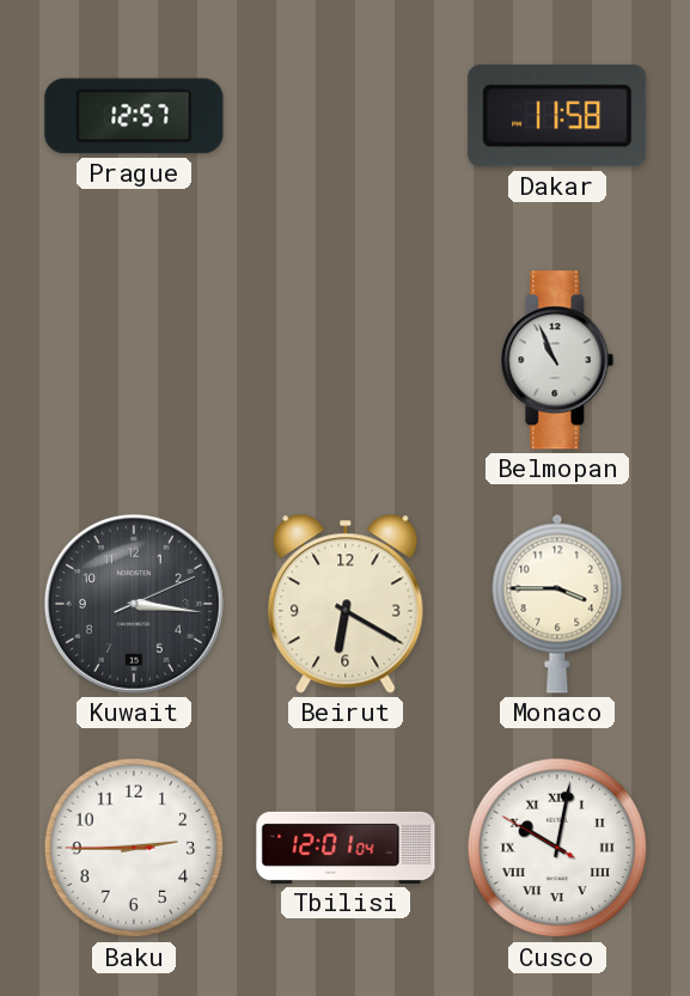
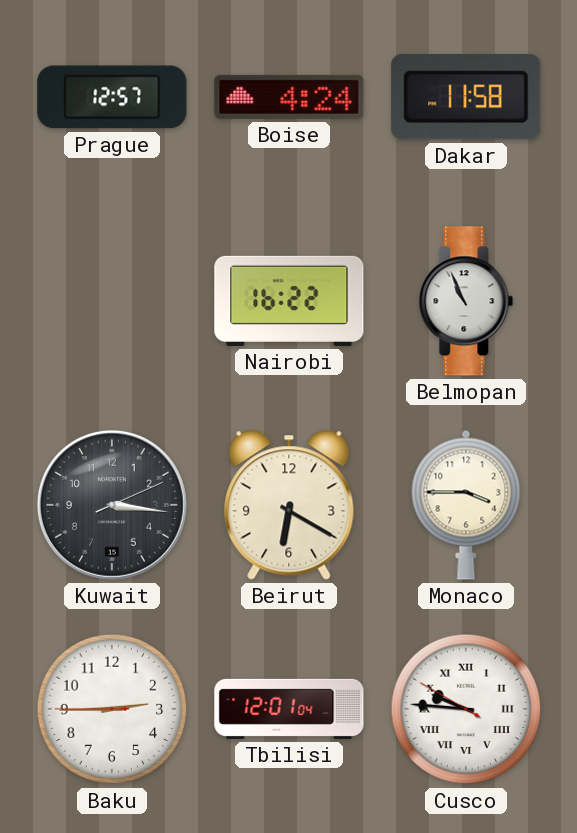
Boise: none -> 4:24
Nairobi: none -> 16:22
Cusco: 10:01 -> 9:45
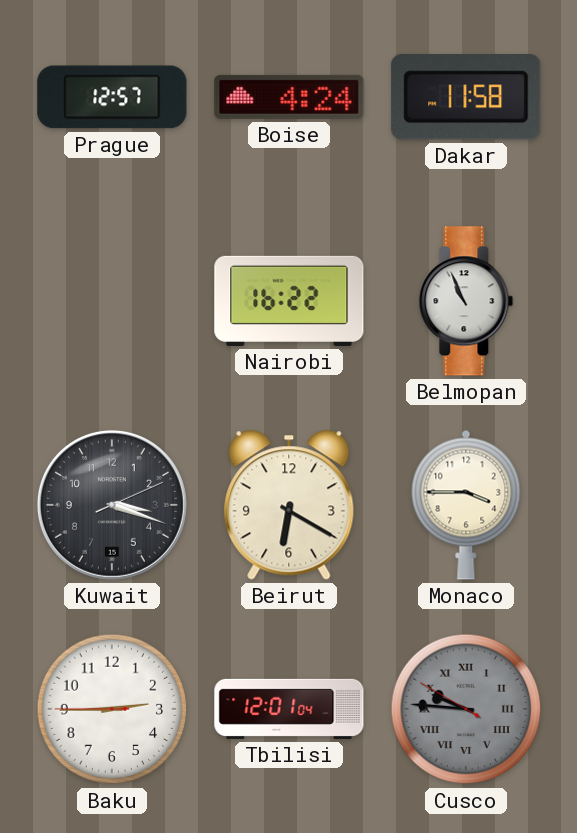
Kuwait: 3:16 -> 3:18
Cusco dial: white -> grey
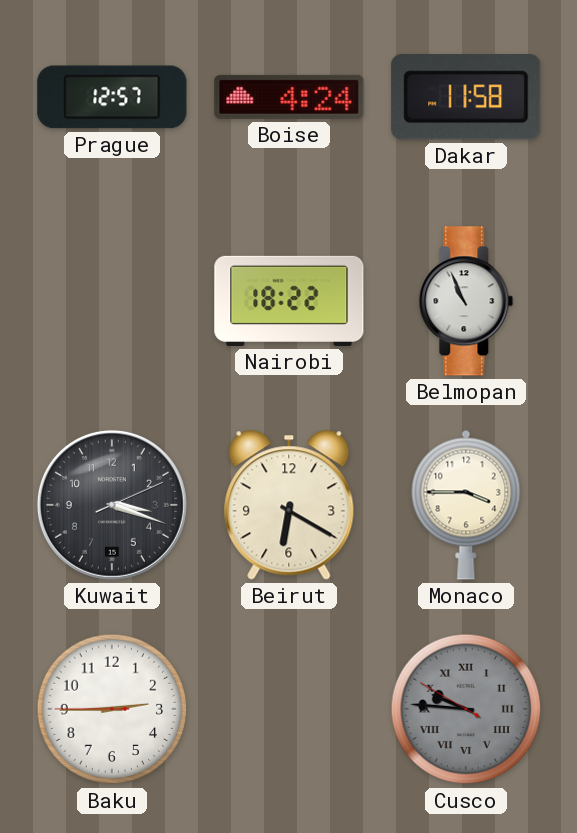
Nairobi: 16:22 -> 18:22
Tbilisi: 12:01 -> none
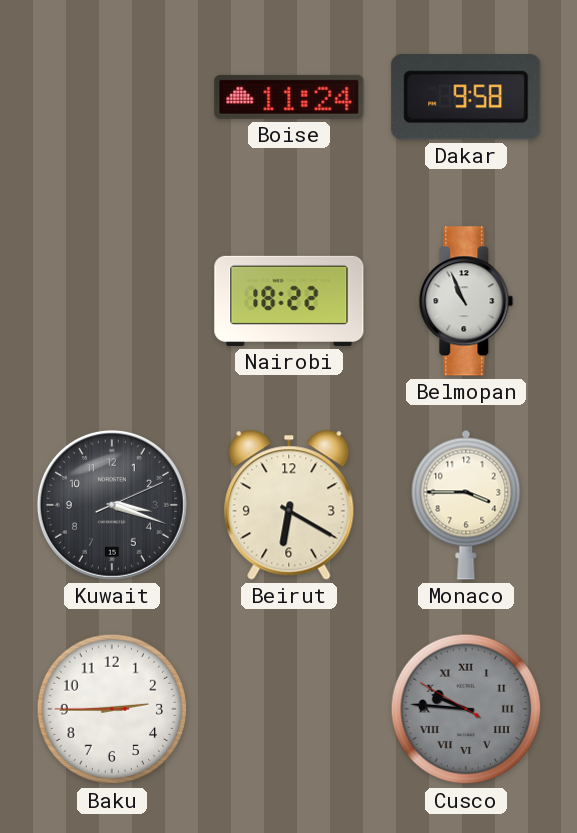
Prague: 12:57 -> none
Boise: 4:24 -> 11:24
Dakar: 11:58 -> 9:58
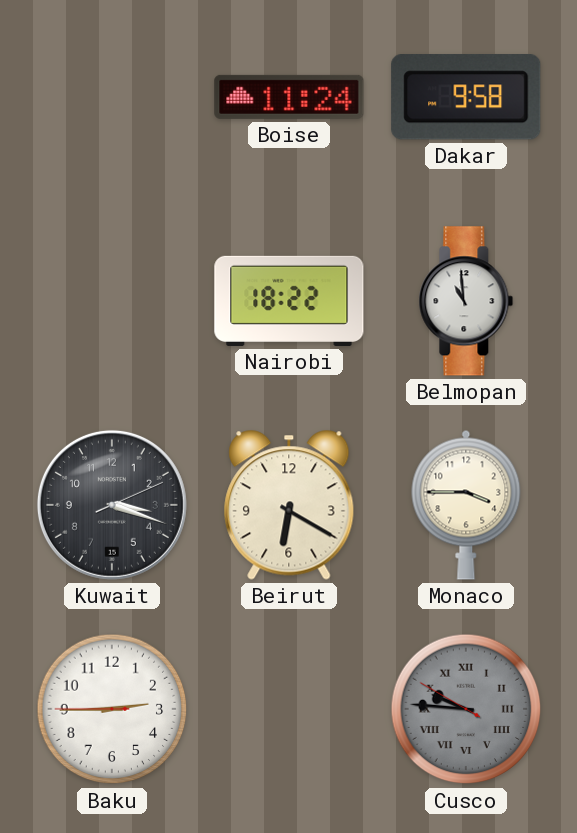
Belmopan: 10:56 -> 10:59
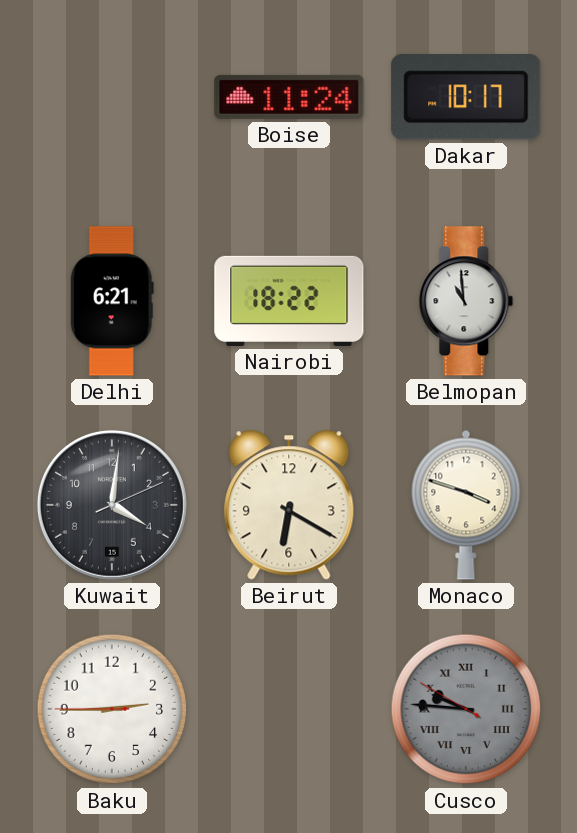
Dakar: 9:58 -> 10:17
Delhi: none -> 6:21
Kuwait: 3:18 -> 4:01
Monaco: 3:45 -> 3:48
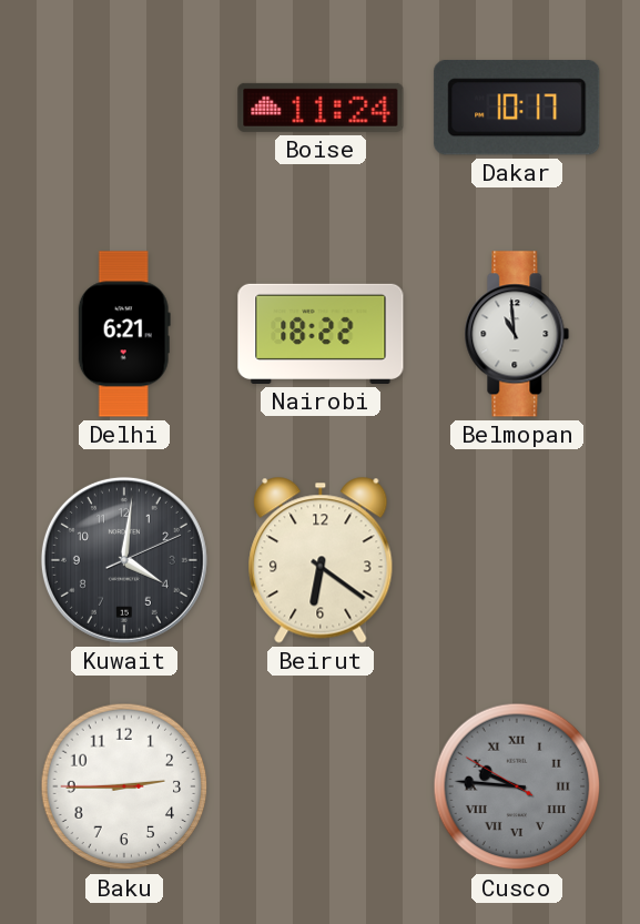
Beirut: 6:20 -> 6:21
Monaco: 3:48 -> none
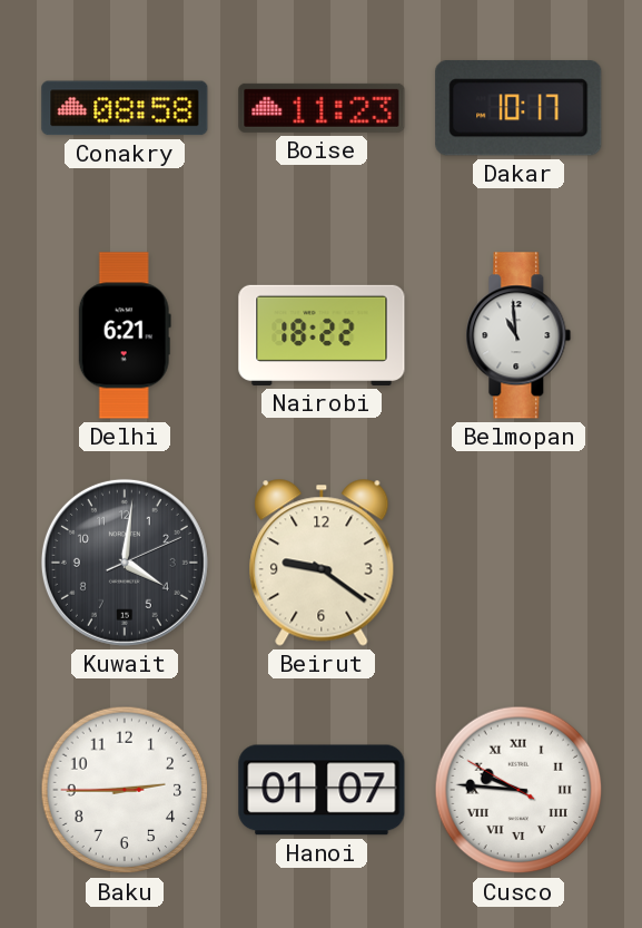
Conakry: none -> 08:58
Boise: 11:24 -> 11:23
Beirut: 6:21 -> 9:21
Hanoi: none -> 01:07
Cusco dial: grey -> white
